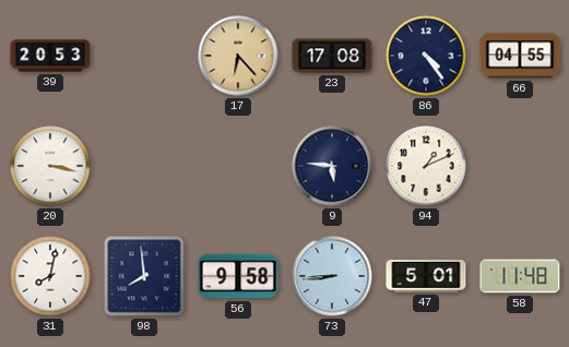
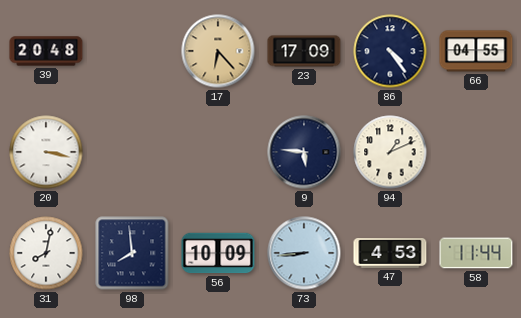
39: 20:53 -> 20:48
23: 17:08 -> 17:09
56: 9:58 -> 10:09
47: 5:01 -> 4:53
58: 11:48 -> 11:44
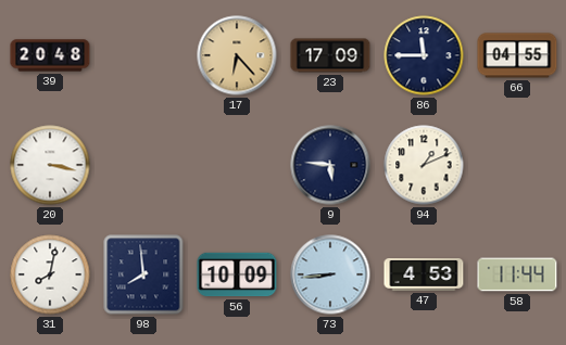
86: 4:24 -> 11:45
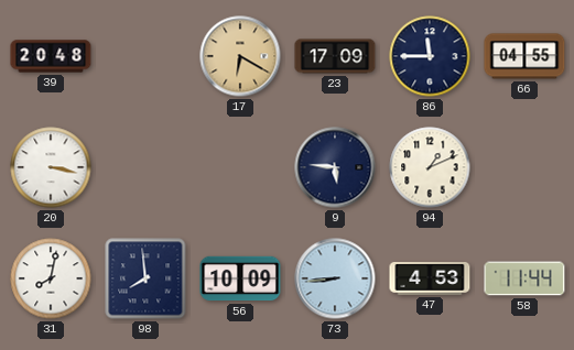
17: 6:23 -> 6:20
